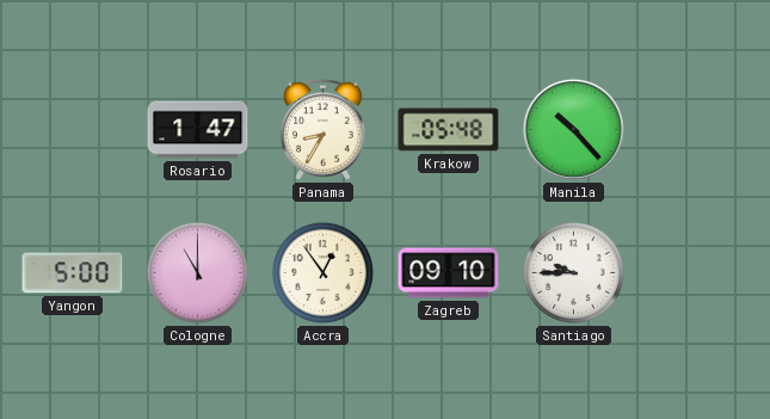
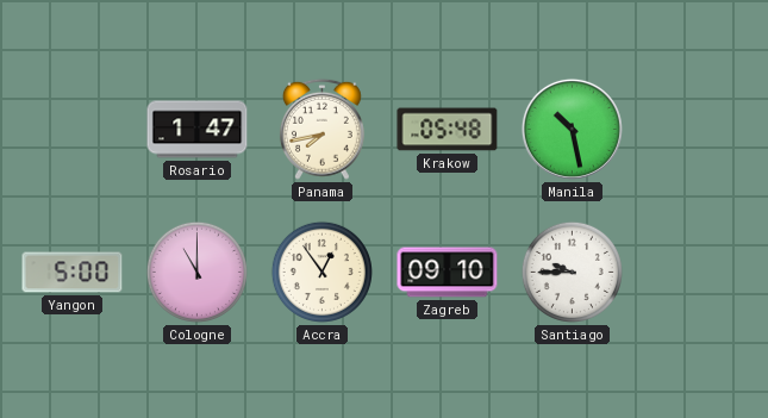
Panama: 8:35 -> 7:43
Manila: 10:23 -> 10:28
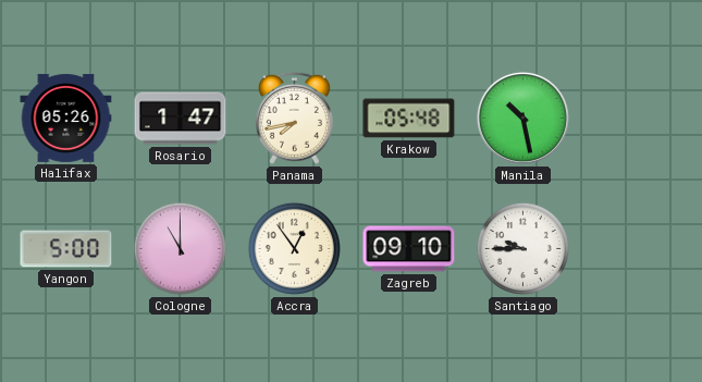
Halifax: none -> 05:26
